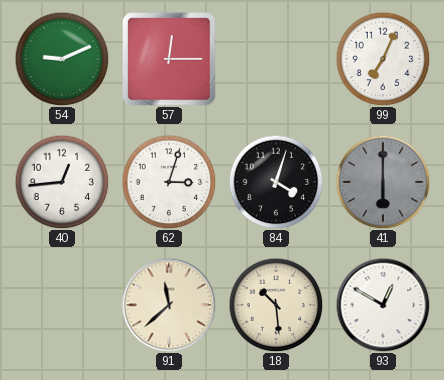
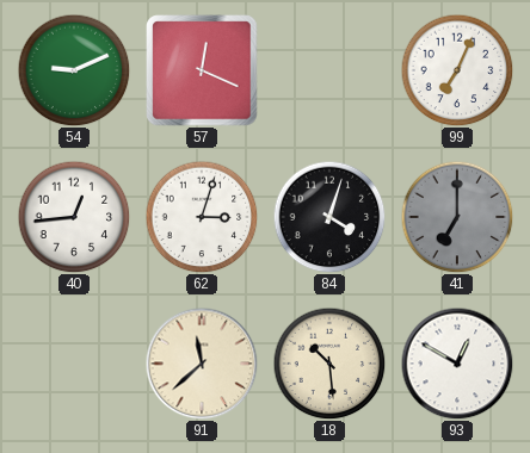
57: 12:15 -> 12:19
41: 6:00 -> 7:00
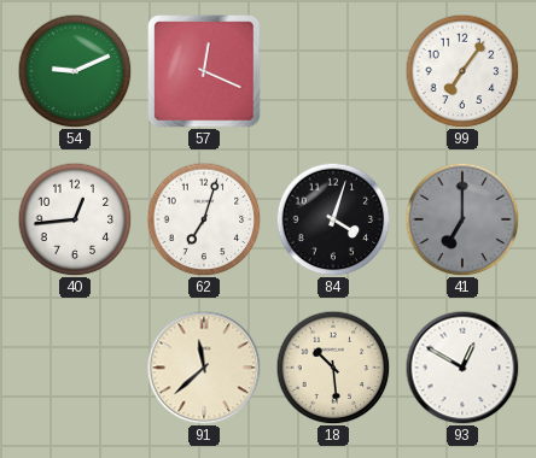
99: 7:04 -> 7:06
62: 3:03 -> 7:03
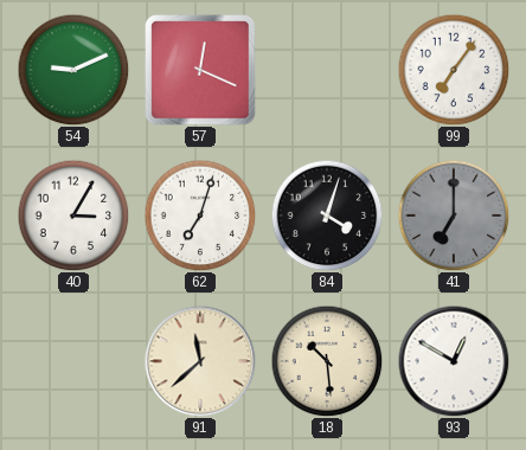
40: 12:44 -> 3:05
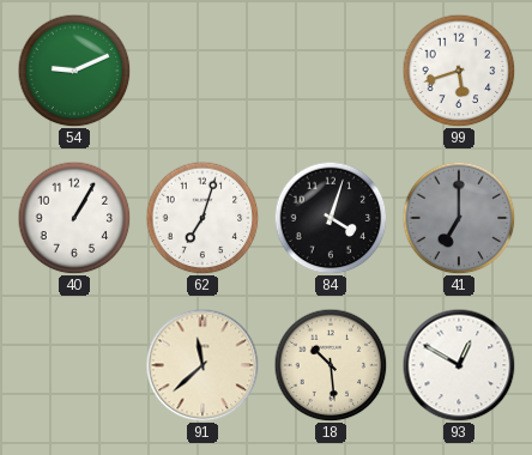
57: 12:19 -> none
99: 7:06 -> 5:42
40: 3:05 -> 1:05
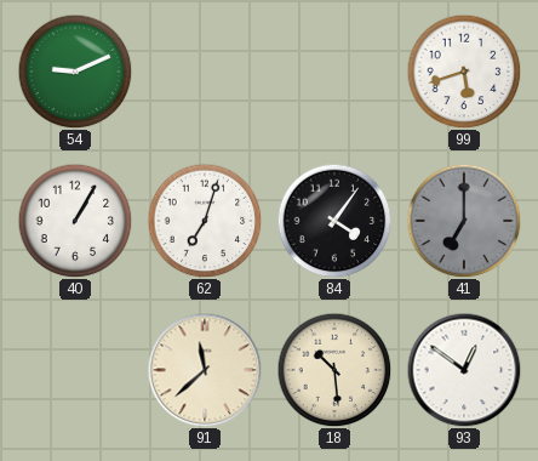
84: 4:03 -> 4:06
93: 12:50 -> 12:51
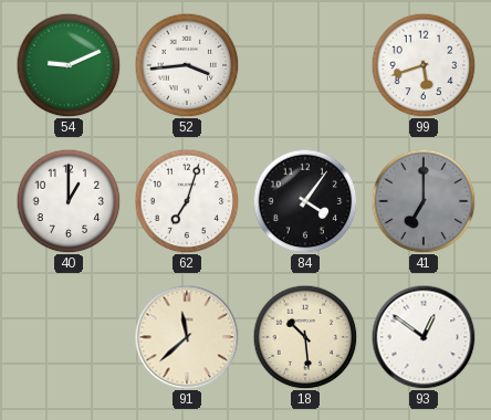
52: none -> 3:44
40: 1:05 -> 1:00
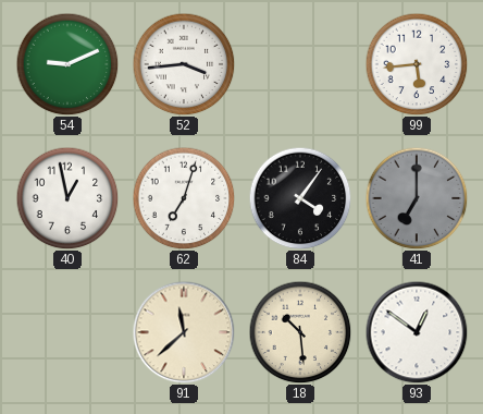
99: 5:42 -> 5:44
40: 1:00 -> 12:58
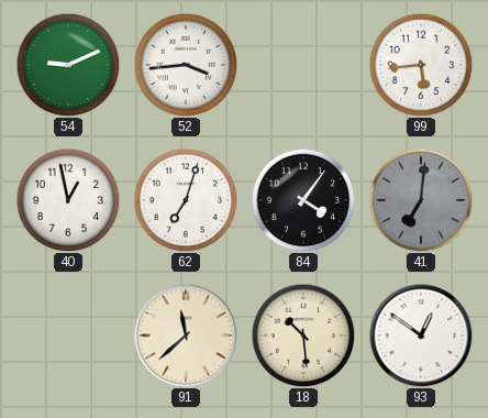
41: 7:00 -> 7:01
